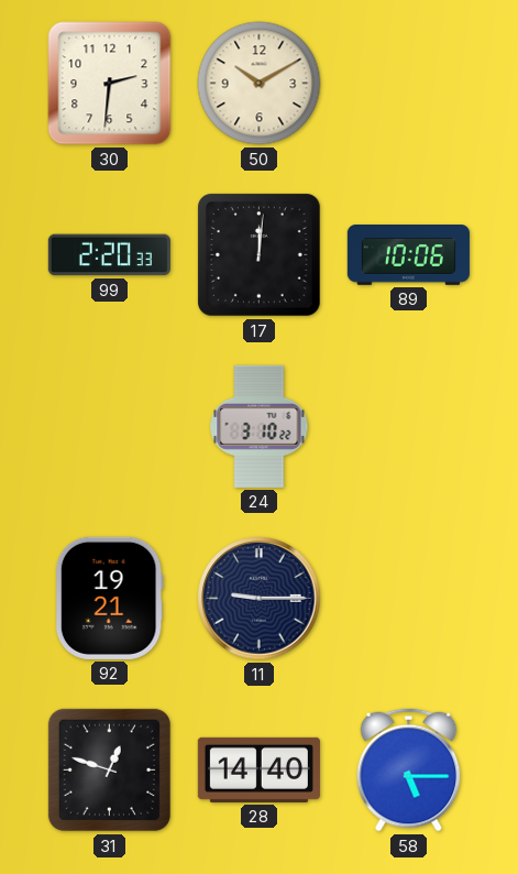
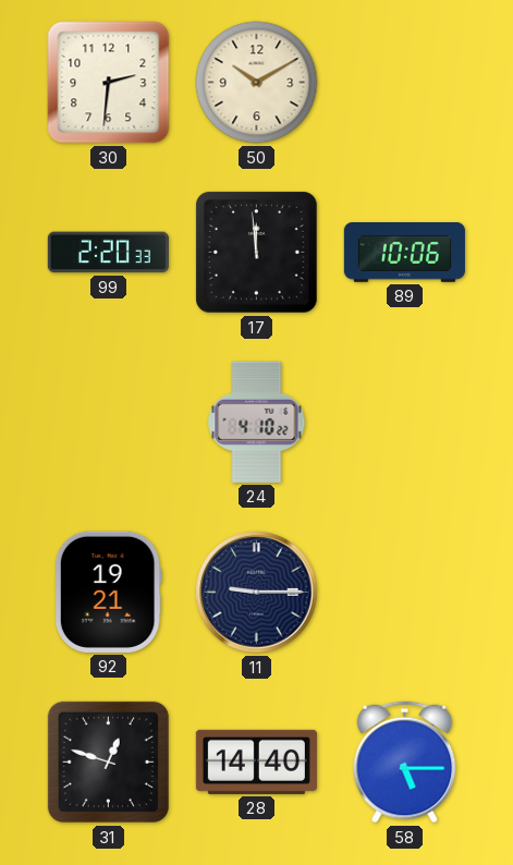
17: 12:01 -> 11:59
24: 3:10 -> 4:10
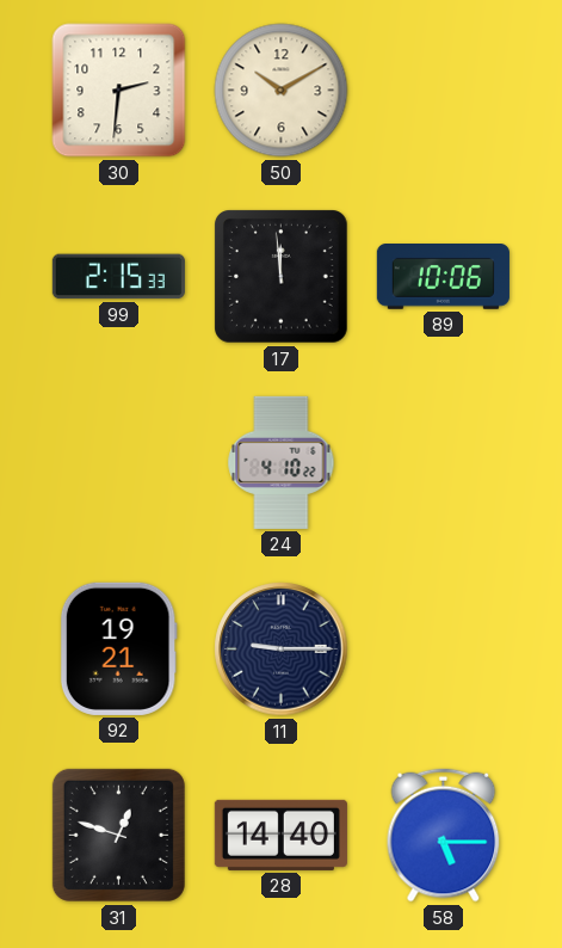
99: 2:20 -> 2:15
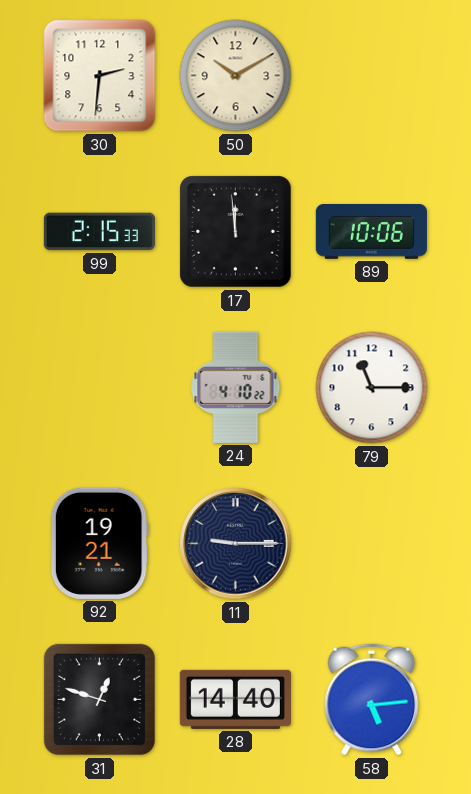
79: none -> 11:15
58: 5:15 -> 5:14
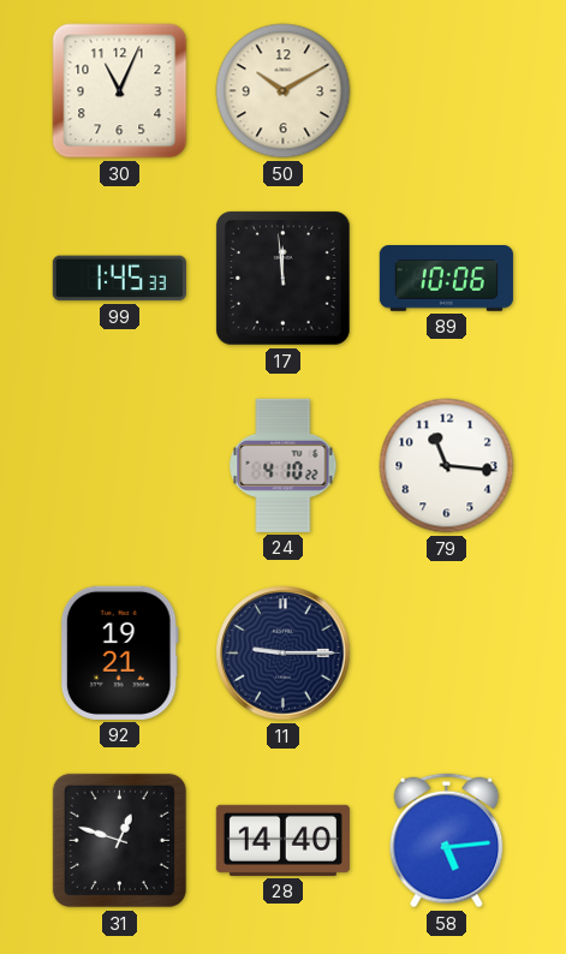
30: 2:31 -> 11:04
99: 2:15 -> 1:45
79: 11:15 -> 11:16
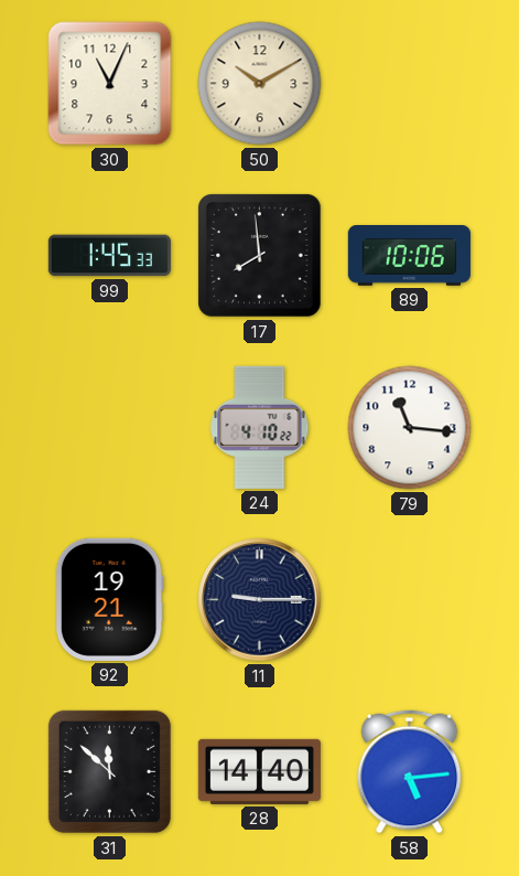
17: 11:59 -> 7:59
31: 12:48 -> 11:52
